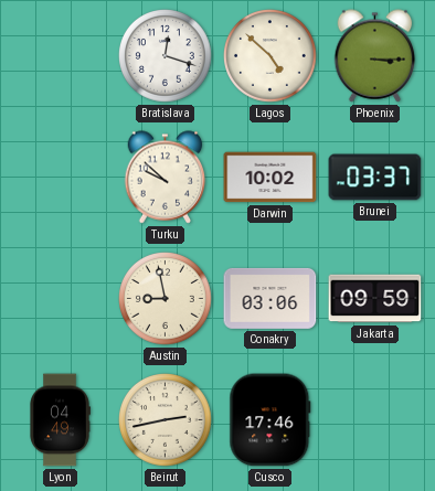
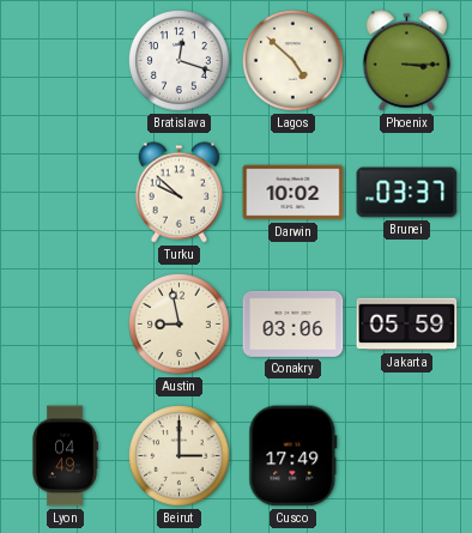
Jakarta: 09:59 -> 05:59
Beirut: 2:43 -> 3:00
Cusco: 17:46 -> 17:49
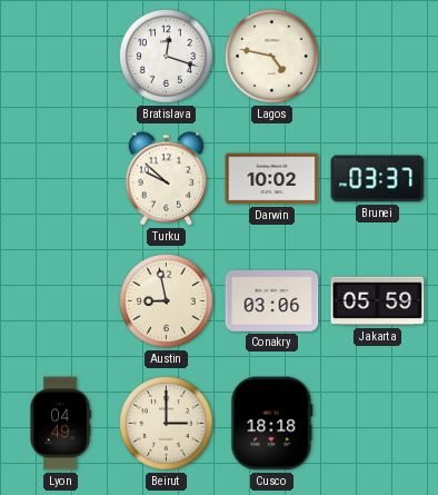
Lagos: 4:52 -> 4:47
Phoenix: 3:15 -> none
Cusco: 17:49 -> 18:18
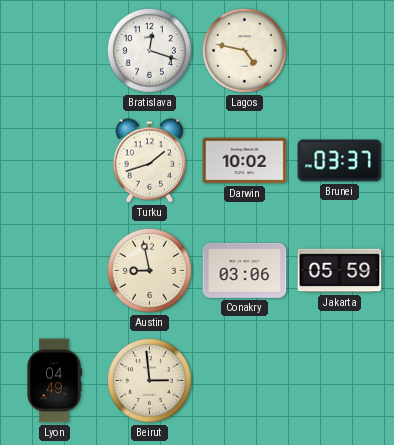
Turku: 9:52 -> 1:42
Beirut: 3:00 -> 2:59
Cusco: 18:18 -> none
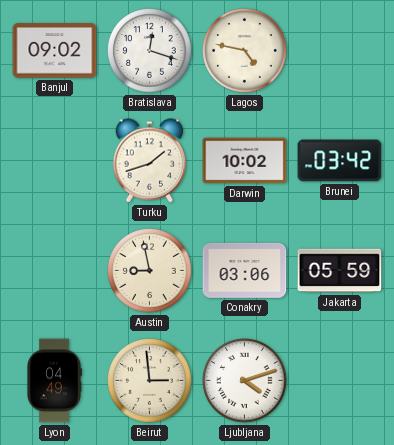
Banjul: none -> 09:02
Brunei: 03:37 -> 03:42
Ljubljana: none -> 4:12
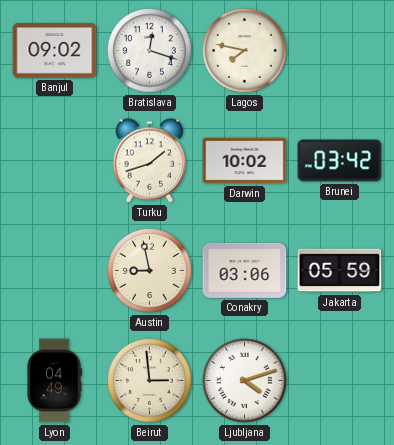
Lagos: 4:47 -> 7:47
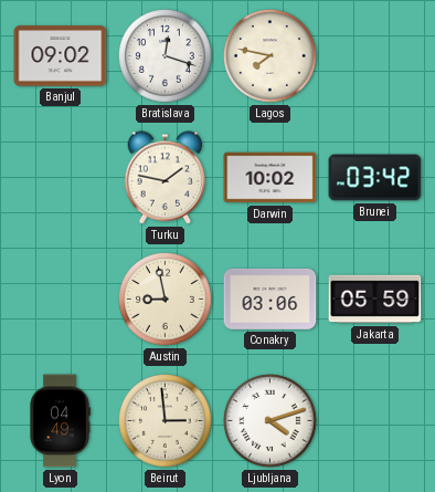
Turku: 1:42 -> 1:47
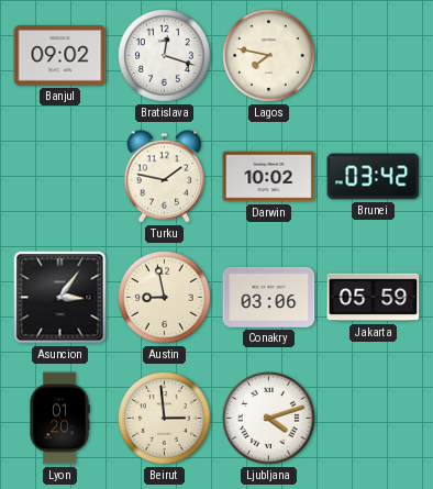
Asuncion: none -> 3:06
Lyon: 04:49 -> 01:20
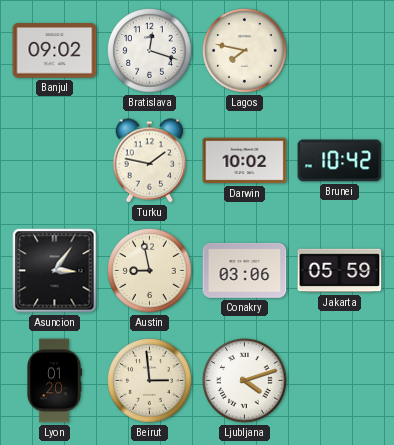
Brunei: 03:42 -> 10:42
